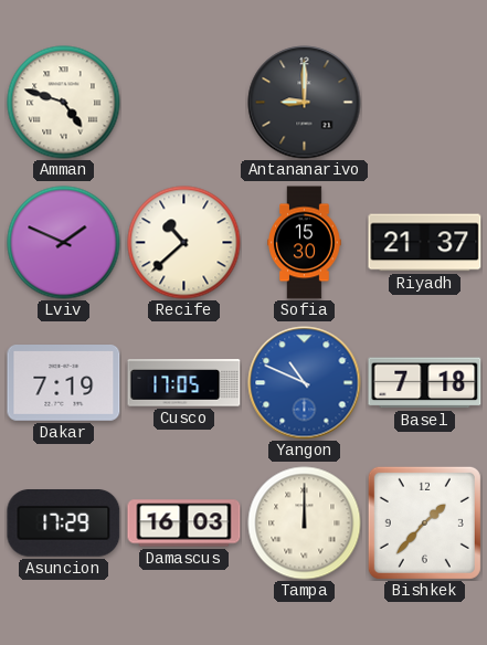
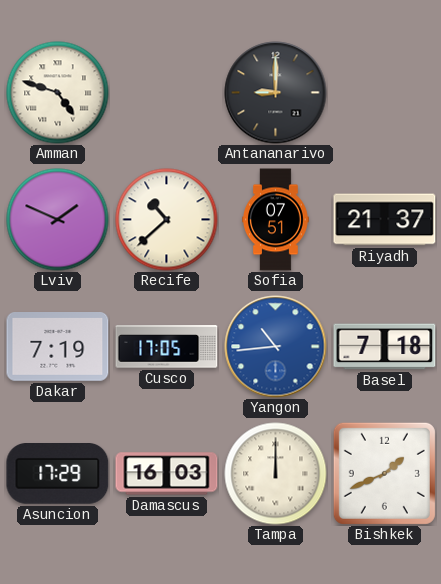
Sofia: 15:30 -> 07:51
Yangon: 10:49 -> 10:44
Bishkek: 1:37 -> 1:41
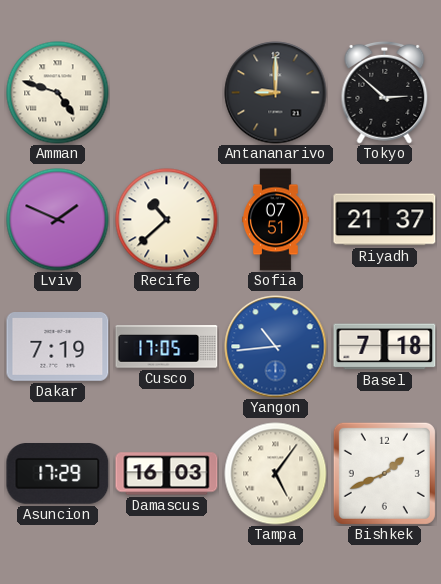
Tokyo: none -> 2:52
Tampa: 12:00 -> 5:06
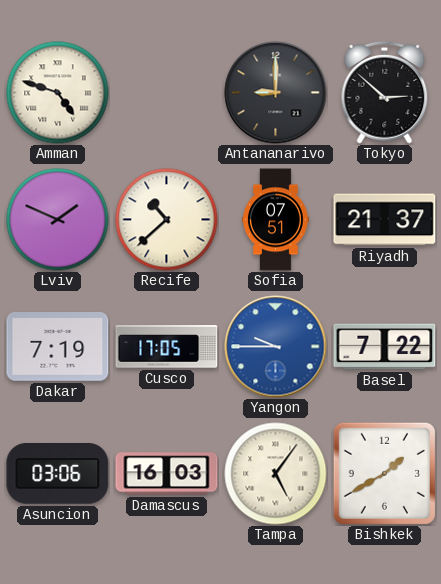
Yangon: 10:44 -> 9:45
Basel: 7:18 -> 7:22
Asuncion: 17:29 -> 03:06
Bishkek: 1:41 -> 1:40
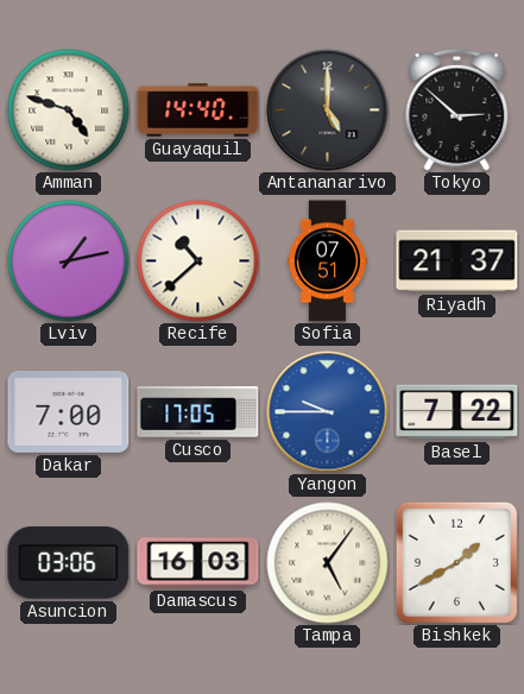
Guayaquil: none -> 14:40
Antananarivo: 9:00 -> 5:00
Lviv: 1:49 -> 1:13
Dakar: 7:19 -> 7:00
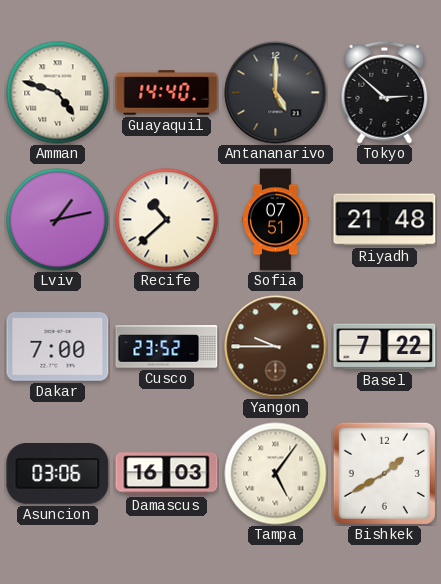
Riyadh: 21:37 -> 21:48
Cusco: 17:05 -> 23:52
Yangon dial: blue -> brown
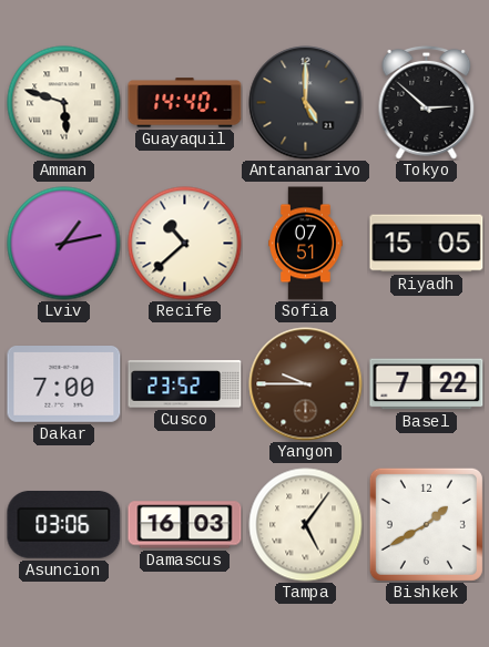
Amman: 4:48 -> 5:48
Riyadh: 21:48 -> 15:05
